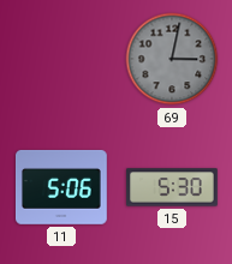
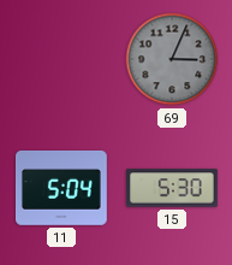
69: 3:02 -> 3:04
11: 5:06 -> 5:04
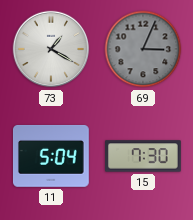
73: none -> 1:20
15: 5:30 -> 7:30
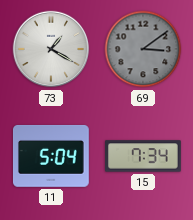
69: 3:04 -> 3:09
15: 7:30 -> 7:34
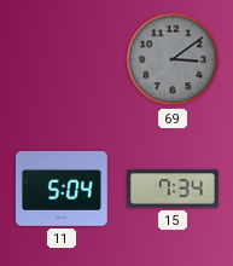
73: 1:20 -> none
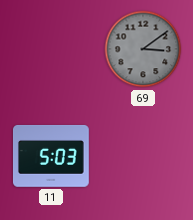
11: 5:04 -> 5:03
15: 7:34 -> none
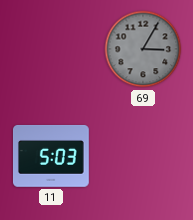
69: 3:09 -> 3:05
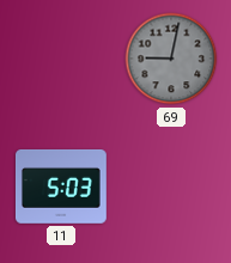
69: 3:05 -> 9:02
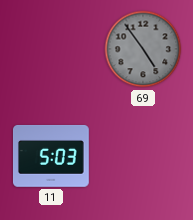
69: 9:02 -> 4:54
